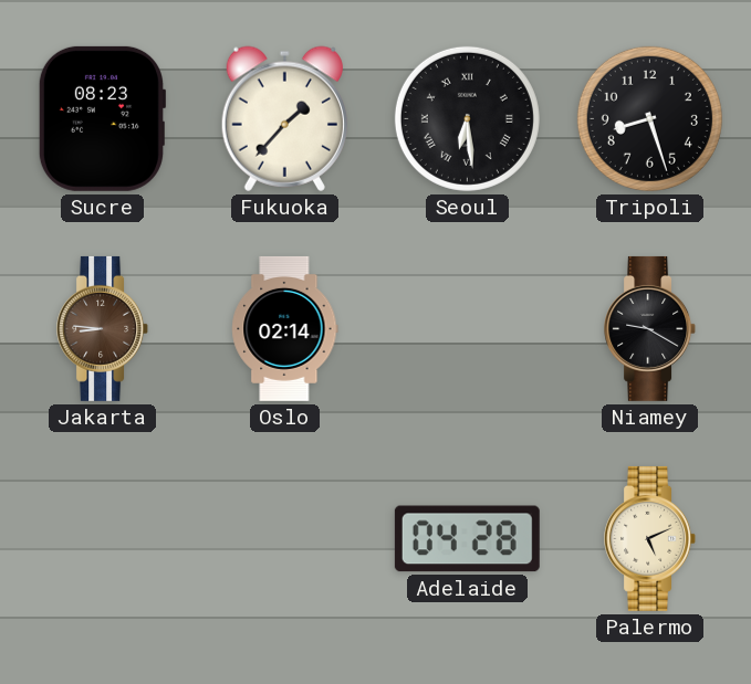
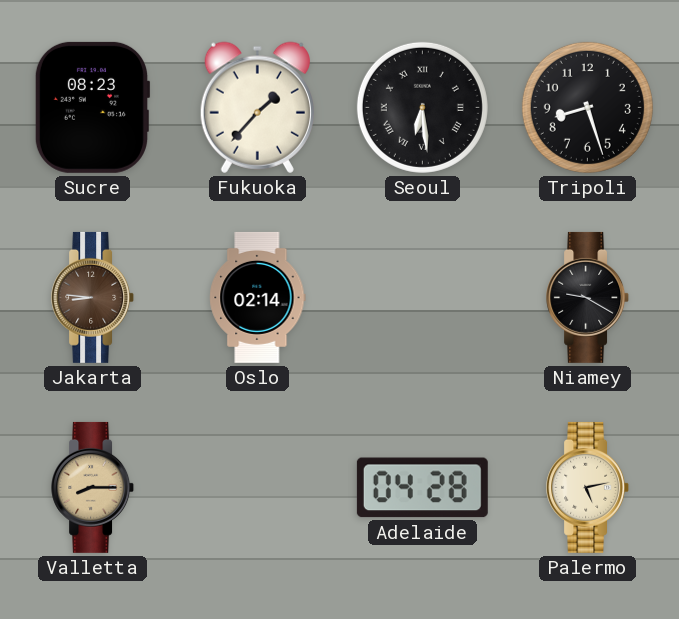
Valletta: none -> 8:15
Palermo: 5:11 -> 5:13
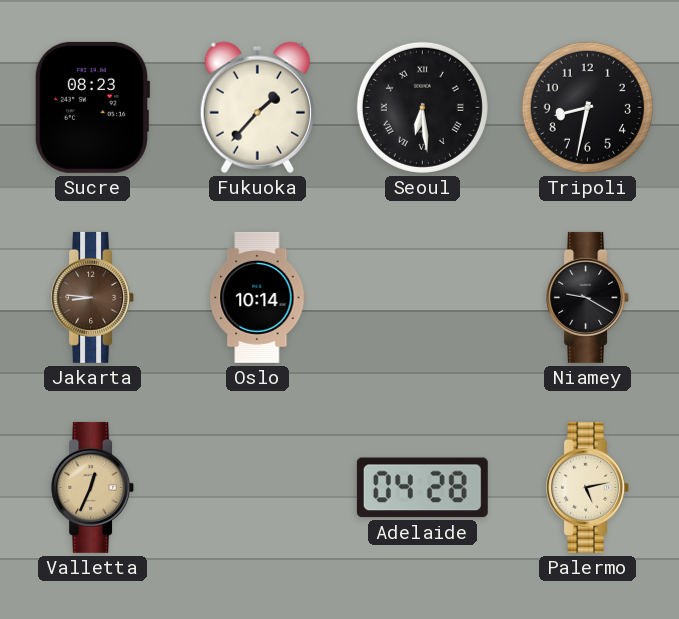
Tripoli: 8:27 -> 8:32
Oslo: 02:14 -> 10:14
Valletta: 8:15 -> 12:34
